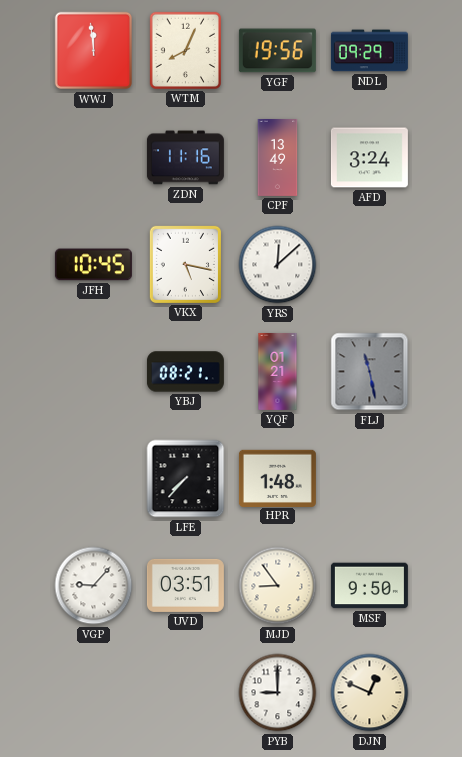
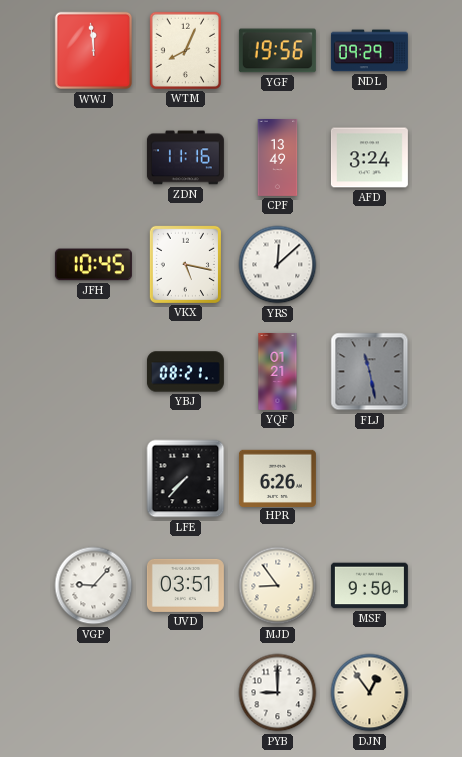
HPR: 1:48 -> 6:26
DJN: 12:49 -> 12:54
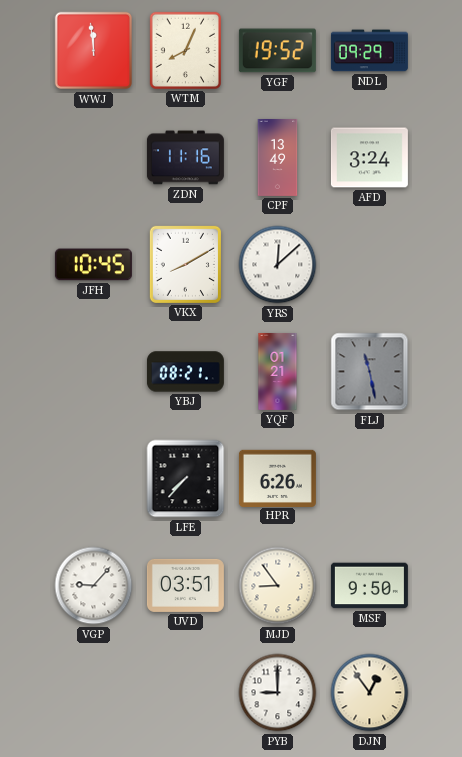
YGF: 19:56 -> 19:52
VKX: 5:17 -> 8:10
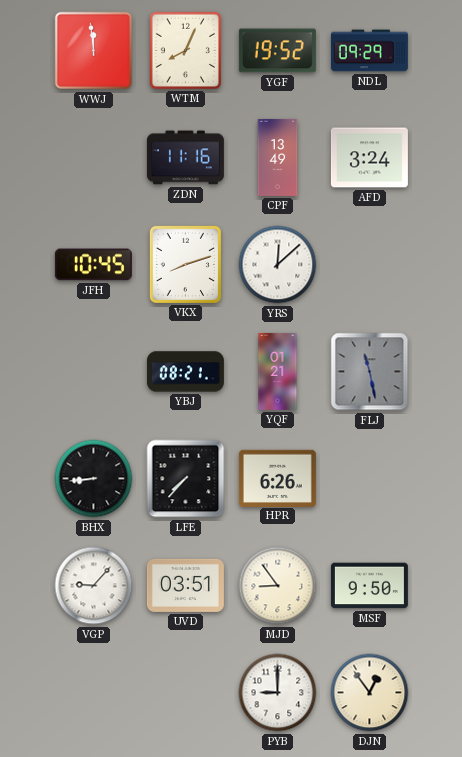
VKX: 8:10 -> 8:12
BHX: none -> 8:44
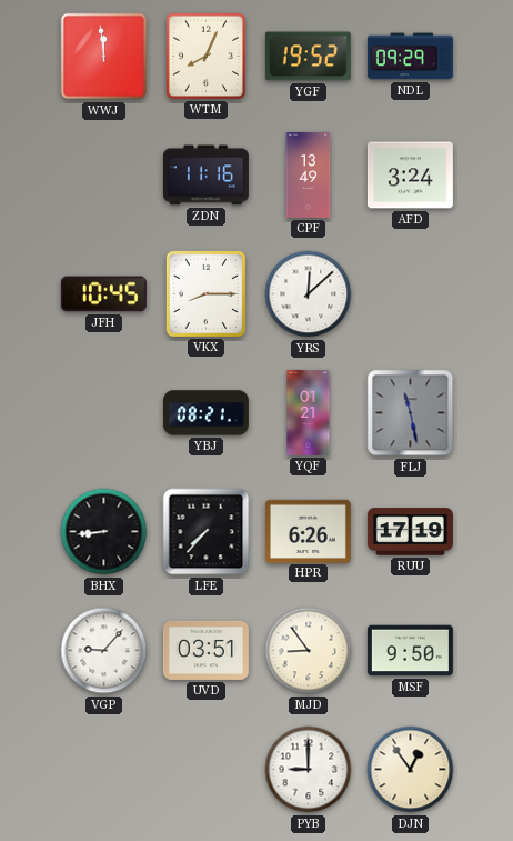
VKX: 8:12 -> 8:15
RUU: none -> 17:19
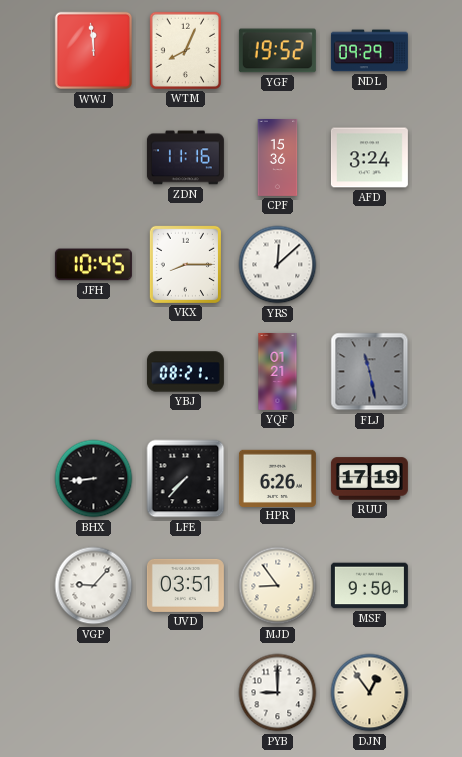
CPF: 13:49 -> 15:36
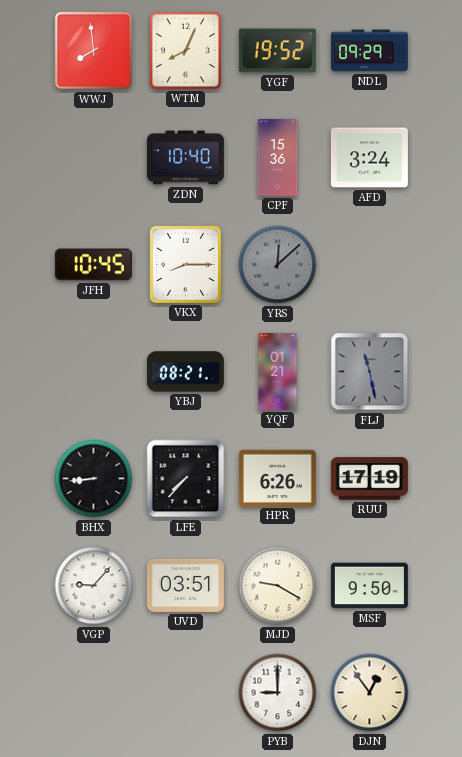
WWJ: 11:59 -> 7:59
ZDN: 11:16 -> 10:40
YRS dial: white -> grey
MJD: 8:54 -> 9:20
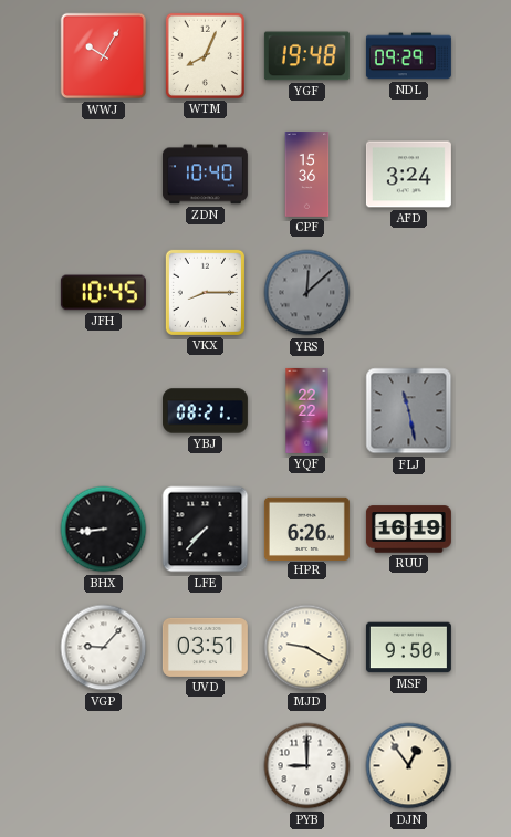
WWJ: 7:59 -> 10:05
YGF: 19:52 -> 19:48
YQF: 01:21 -> 22:22
RUU: 17:19 -> 16:19
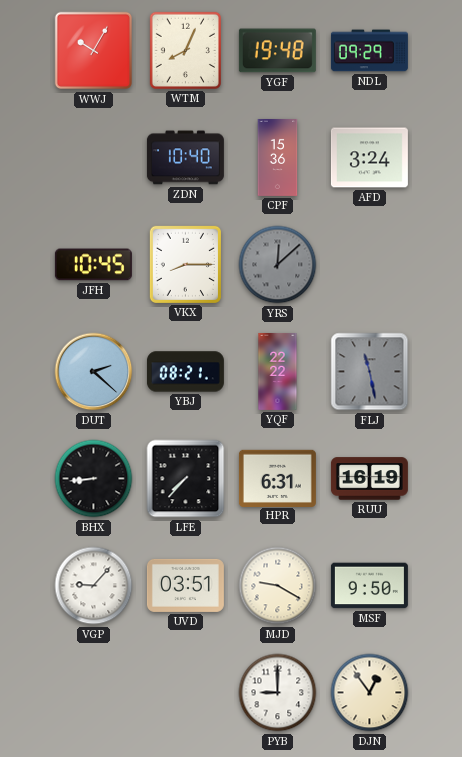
DUT: none -> 2:22
HPR: 6:26 -> 6:31
